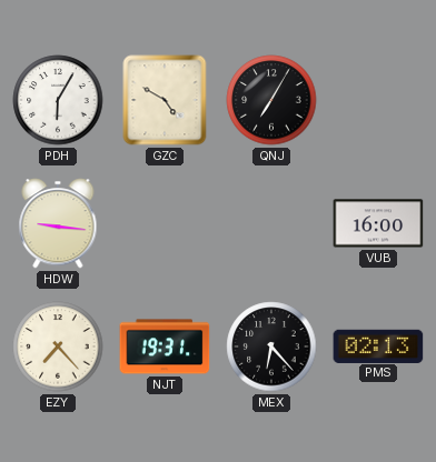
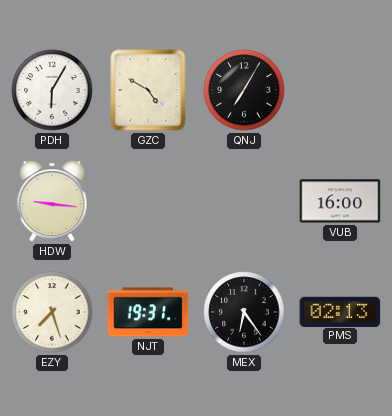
EZY: 7:23 -> 7:27
MEX: 6:23 -> 6:24
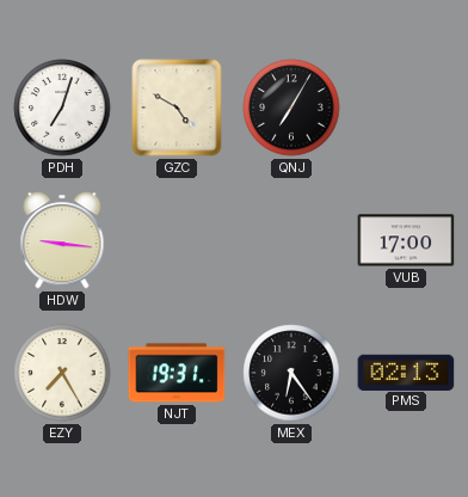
PDH: 6:05 -> 7:03
VUB: 16:00 -> 17:00
EZY: 7:27 -> 7:25
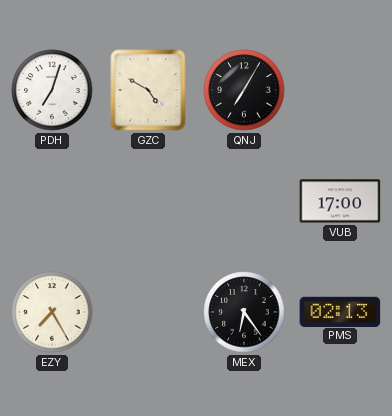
HDW: 9:16 -> none
NJT: 19:31 -> none
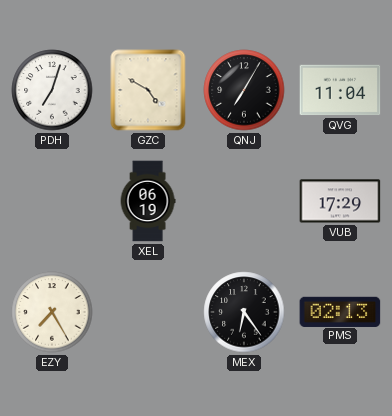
QVG: none -> 11:04
XEL: none -> 06:19
VUB: 17:00 -> 17:29
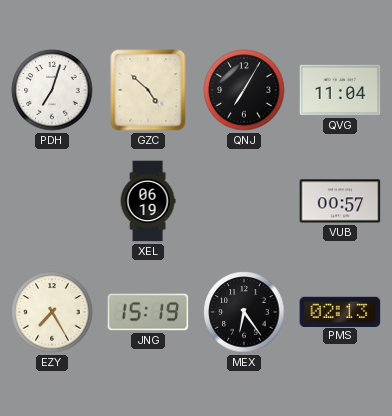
GZC: 4:50 -> 4:52
VUB: 17:29 -> 00:57
JNG: none -> 15:19
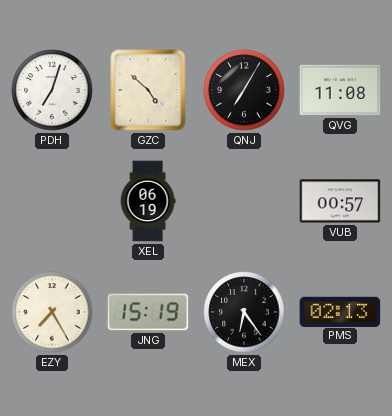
QVG: 11:04 -> 11:08
